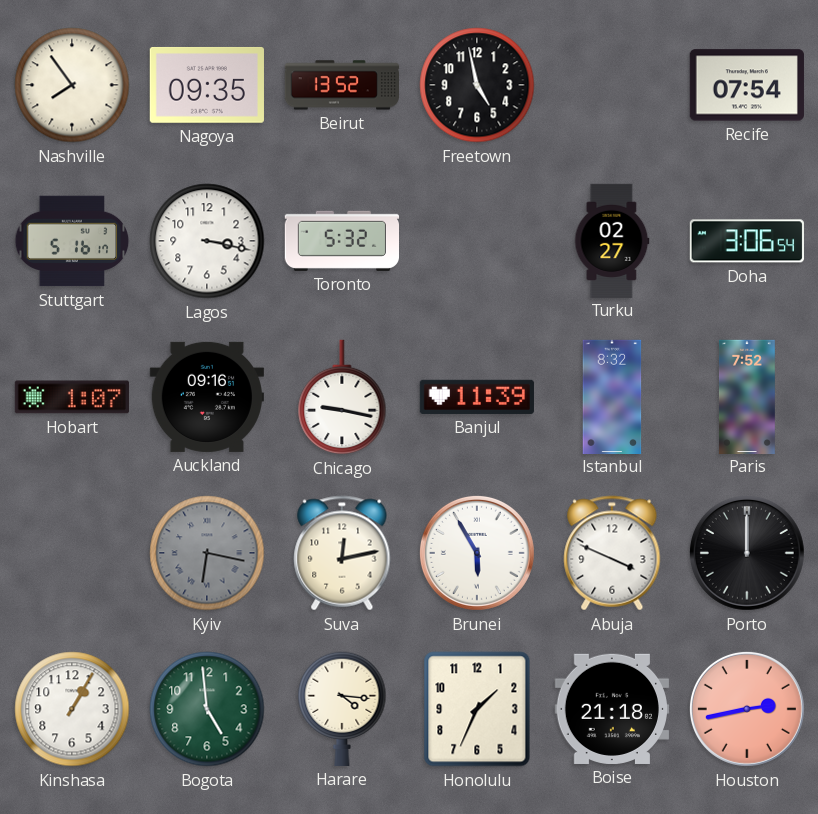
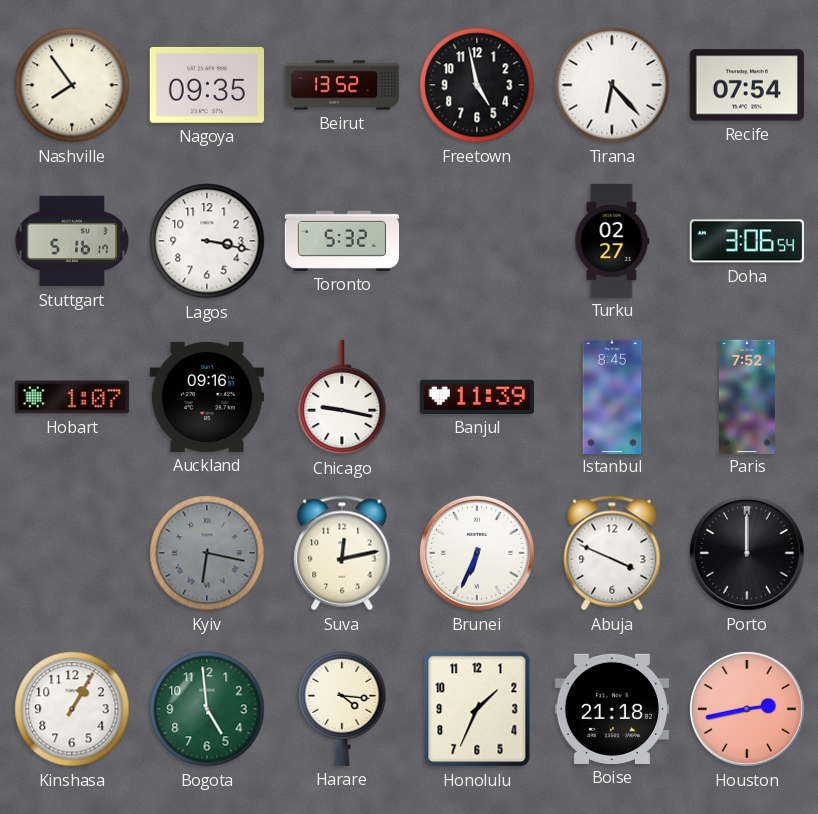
Tirana: none -> 6:23
Istanbul: 8:32 -> 8:45
Brunei: 5:55 -> 6:34
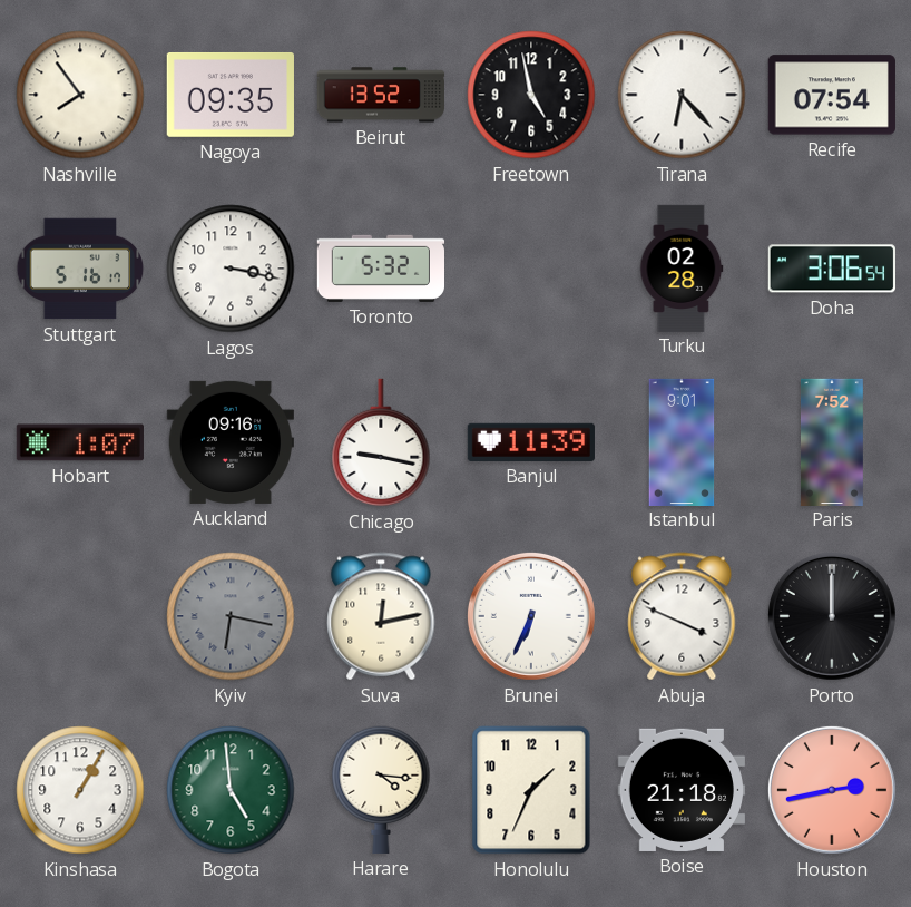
Turku: 02:27 -> 02:28
Istanbul: 8:45 -> 9:01
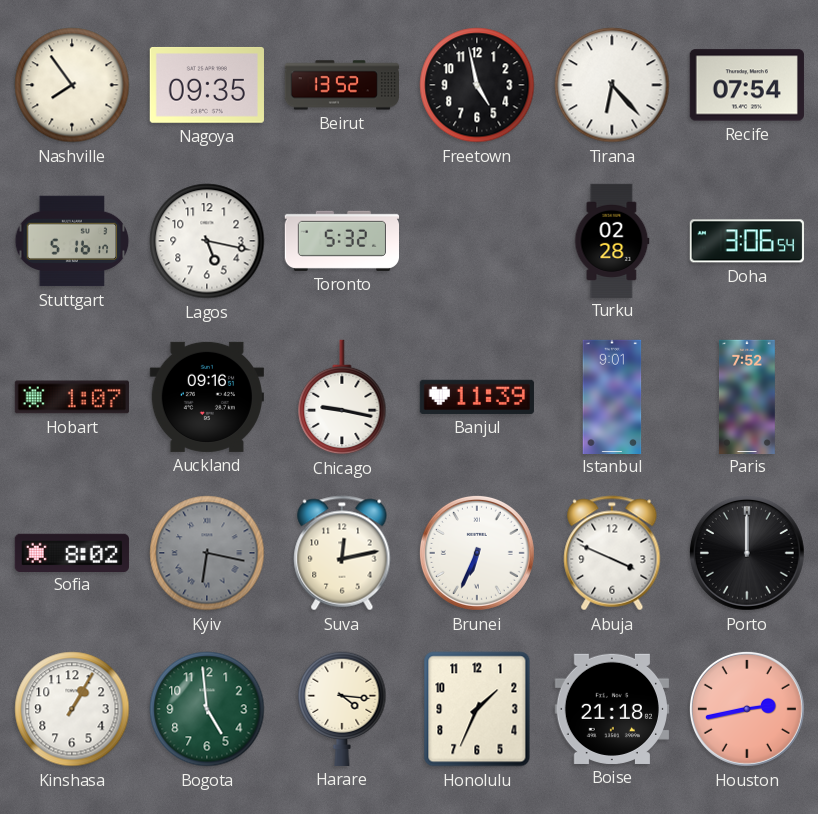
Lagos: 3:17 -> 5:17
Sofia: none -> 8:02
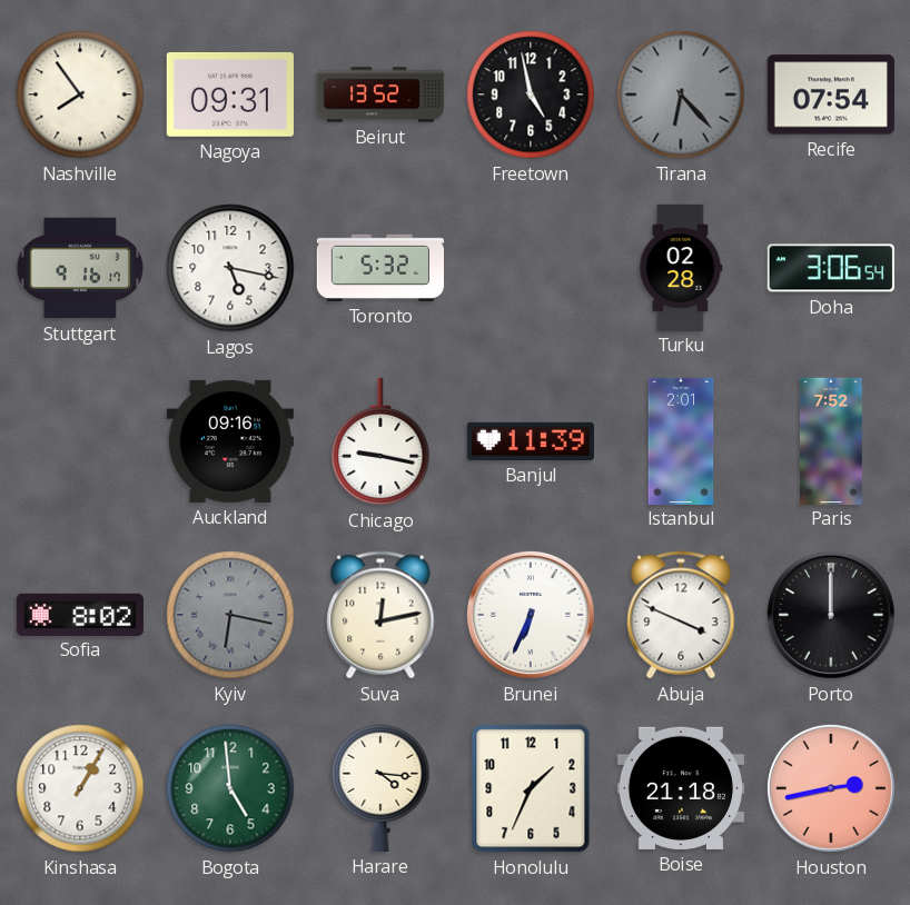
Nagoya: 09:35 -> 09:31
Tirana dial: white -> grey
Stuttgart: 5:16 -> 9:16
Hobart: 1:07 -> none
Istanbul: 9:01 -> 2:01
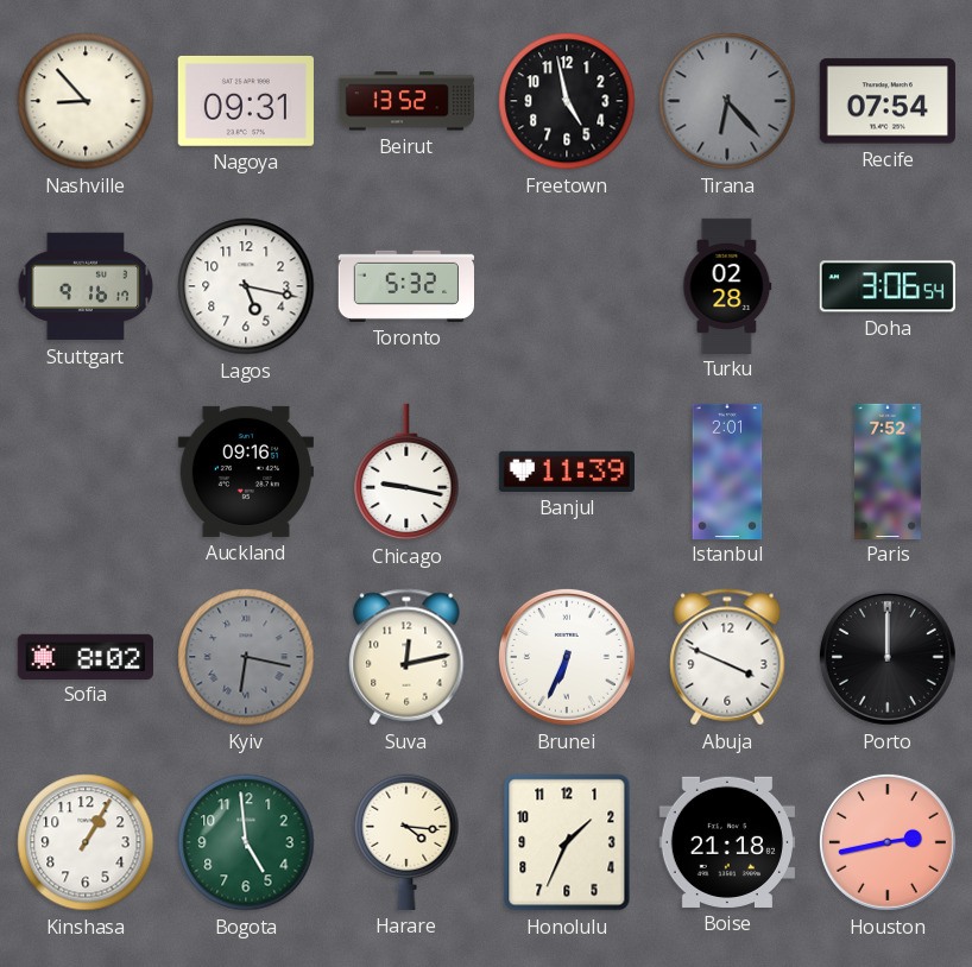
Nashville: 7:54 -> 8:53
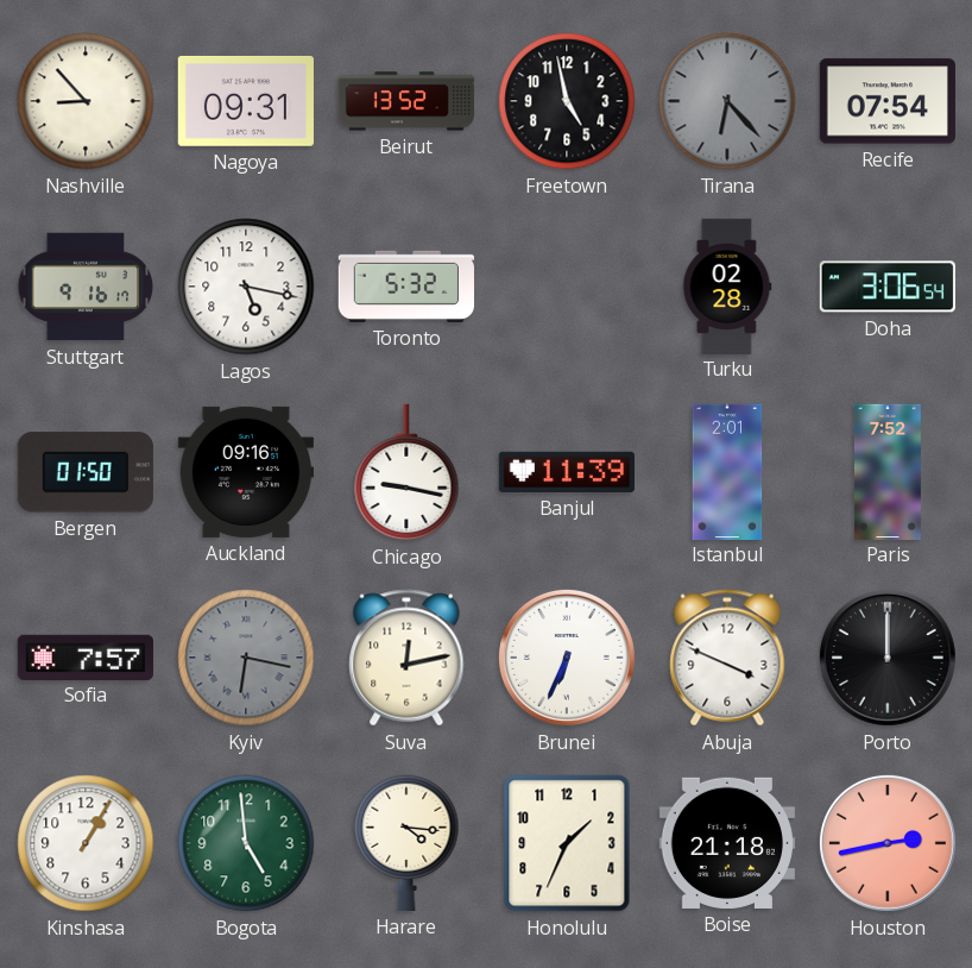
Bergen: none -> 01:50
Sofia: 8:02 -> 7:57
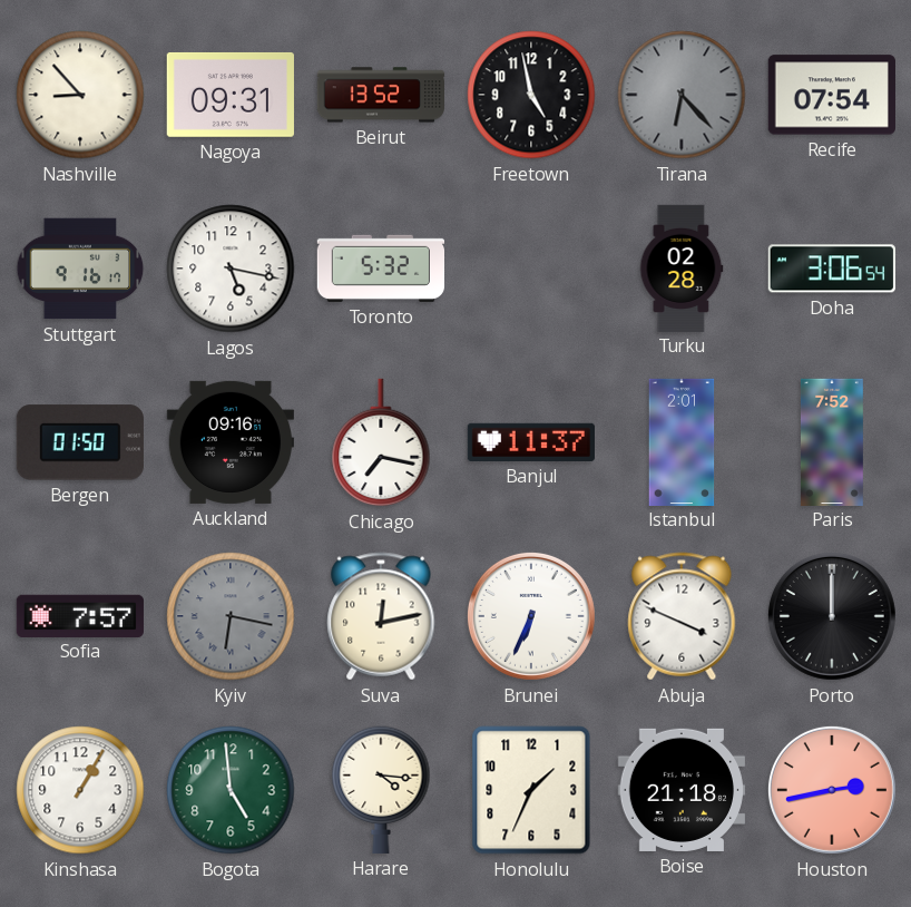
Chicago: 9:17 -> 7:17
Banjul: 11:39 -> 11:37
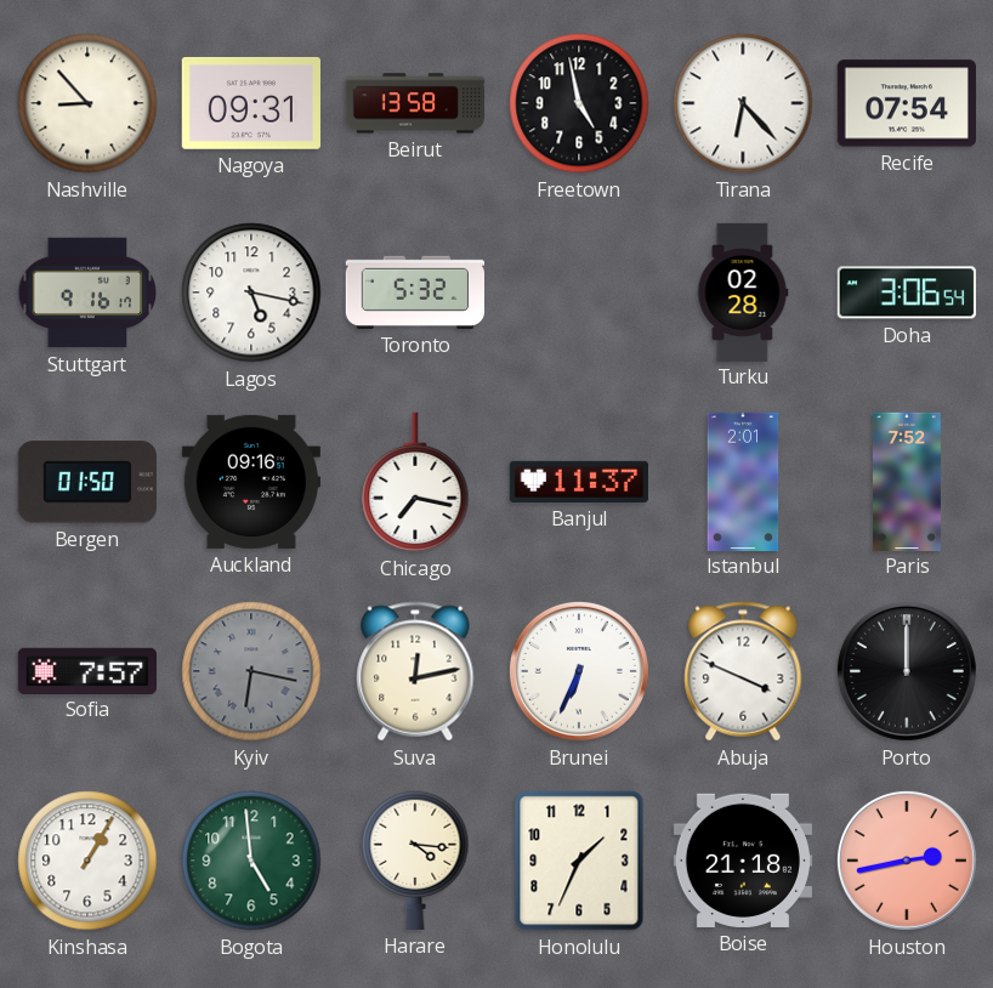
Beirut: 13:52 -> 13:58
Tirana dial: grey -> white
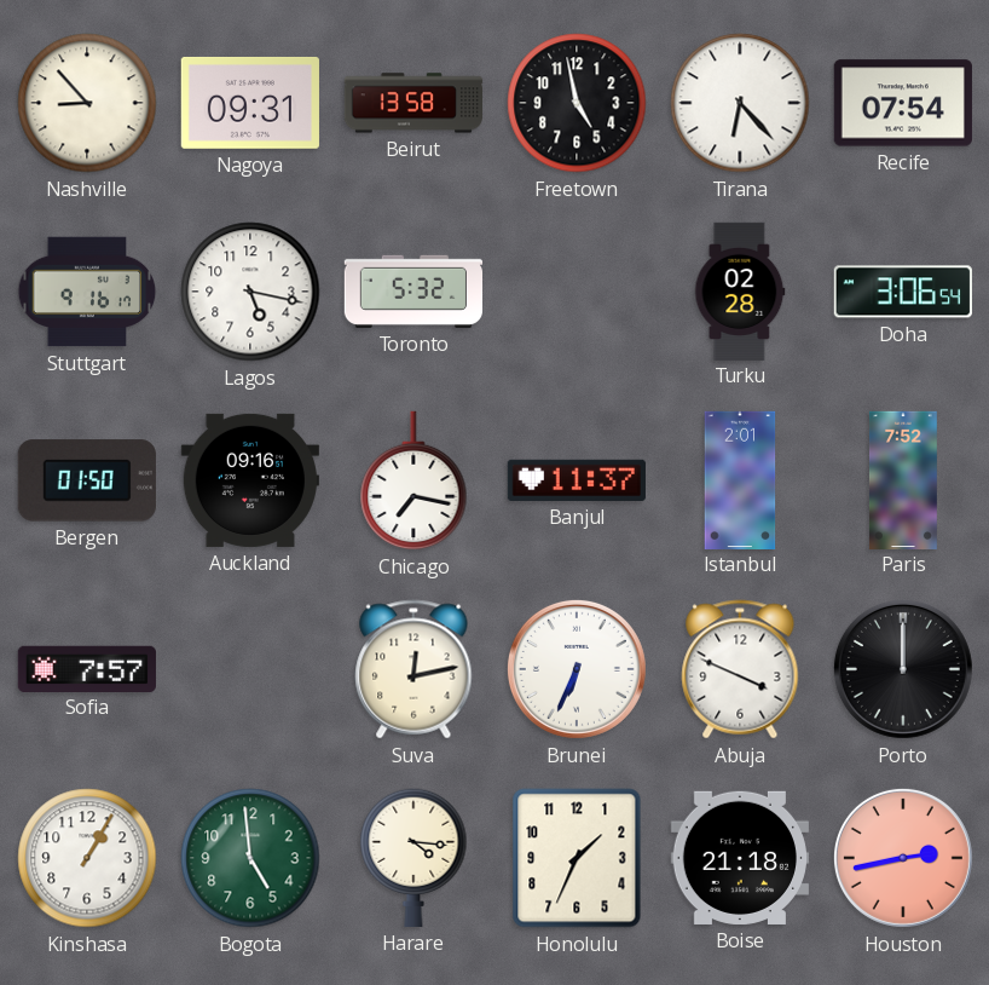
Kyiv: 6:17 -> none
